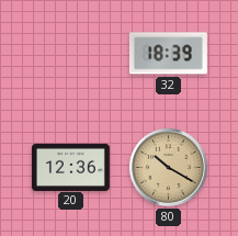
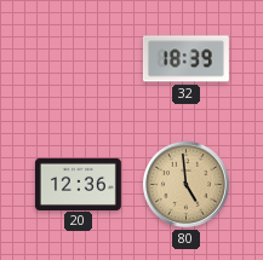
80: 10:20 -> 4:59
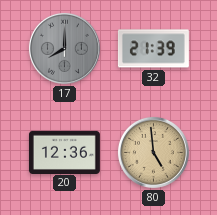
17: none -> 8:00
32: 18:39 -> 21:39
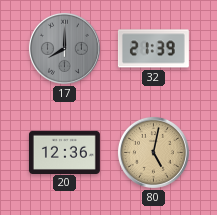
80: 4:59 -> 5:02
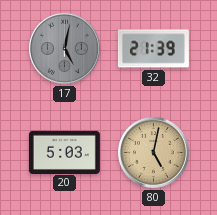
17: 8:00 -> 5:02
20: 12:36 -> 5:03
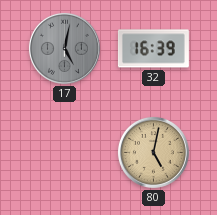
32: 21:39 -> 16:39
20: 5:03 -> none
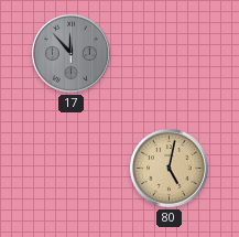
17: 5:02 -> 11:53
32: 16:39 -> none
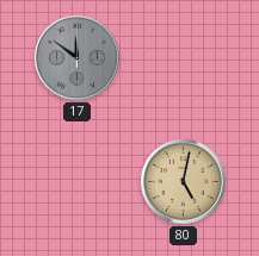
17: 11:53 -> 11:51
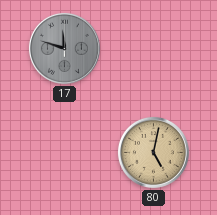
17: 11:51 -> 11:48
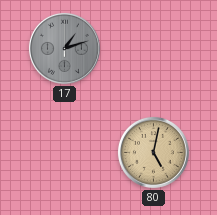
17: 11:48 -> 1:12
